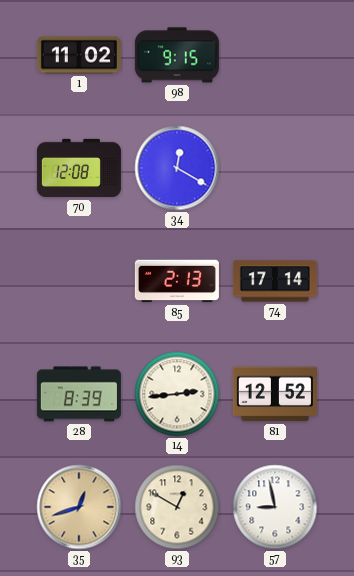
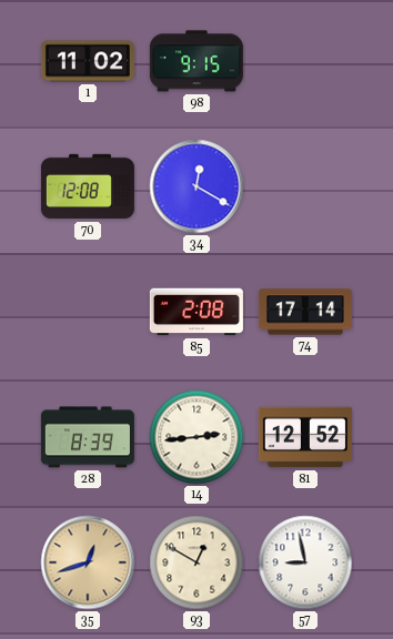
85: 2:13 -> 2:08
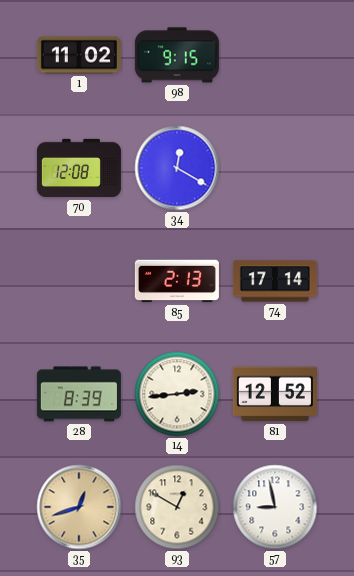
85: 2:08 -> 2:13
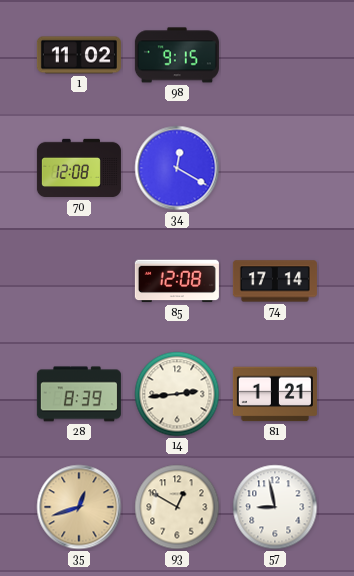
85: 2:13 -> 12:08
81: 12:52 -> 1:21
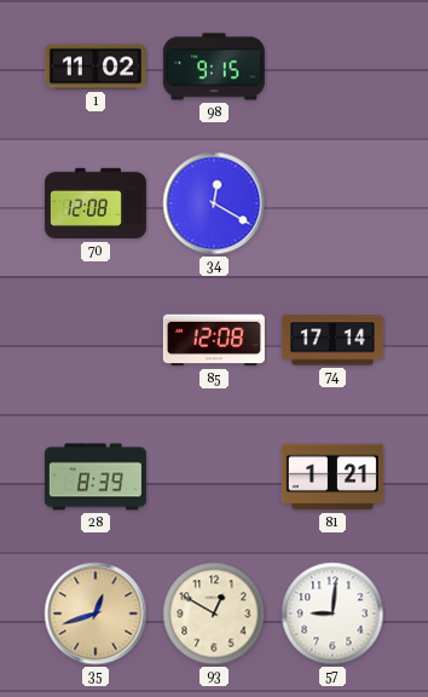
14: 2:44 -> none
57: 8:58 -> 9:01
